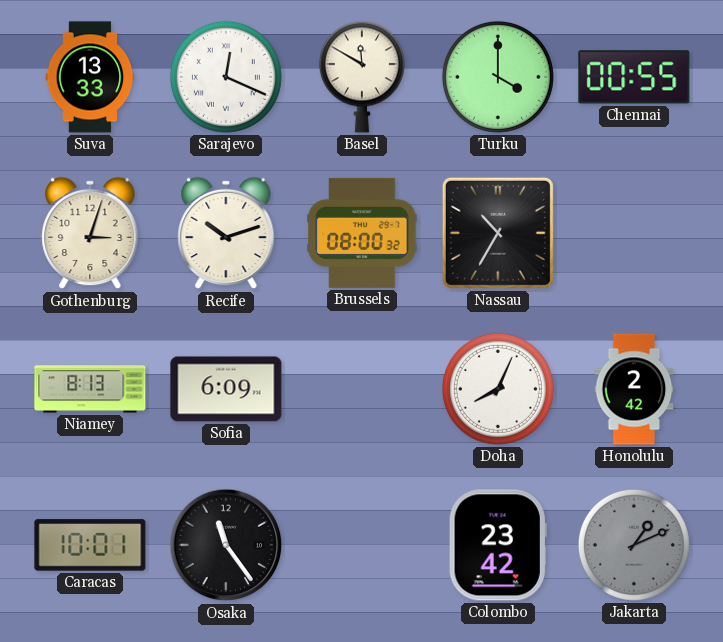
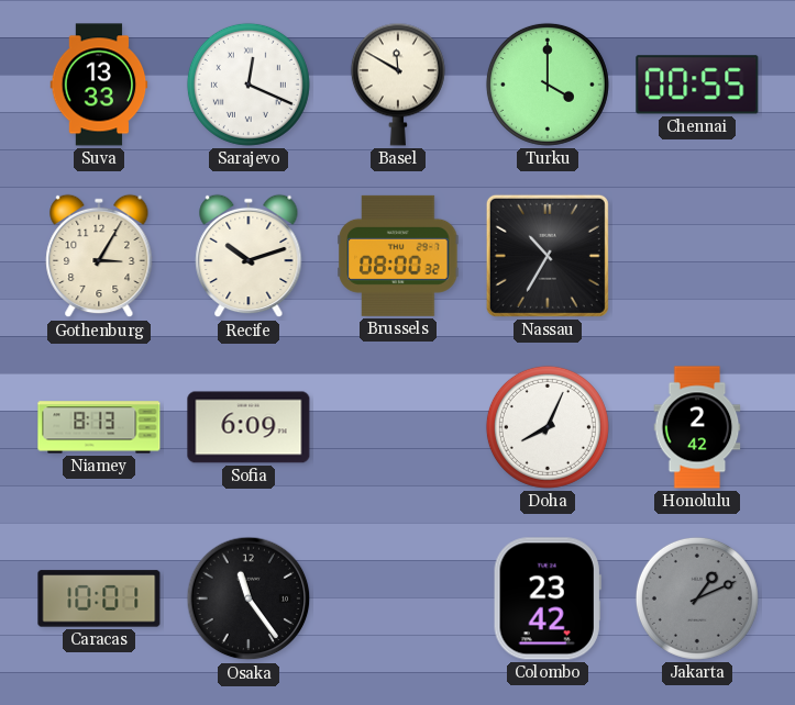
Gothenburg: 3:03 -> 3:05
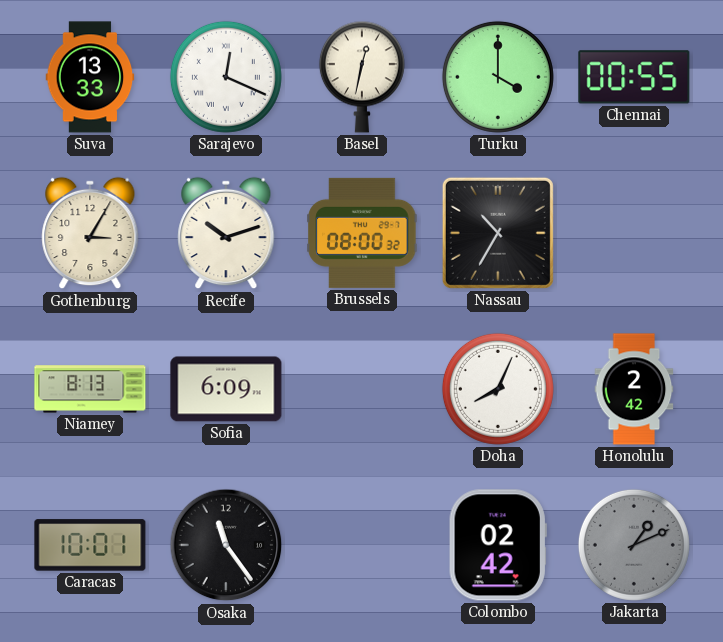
Basel: 11:50 -> 12:32
Colombo: 23:42 -> 02:42
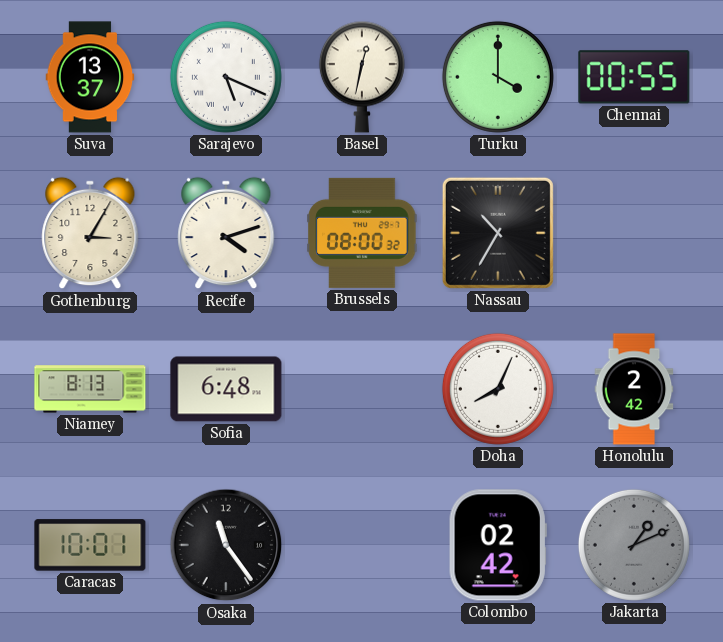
Suva: 13:33 -> 13:37
Sarajevo: 12:19 -> 5:19
Recife: 10:12 -> 4:12
Sofia: 6:09 -> 6:48
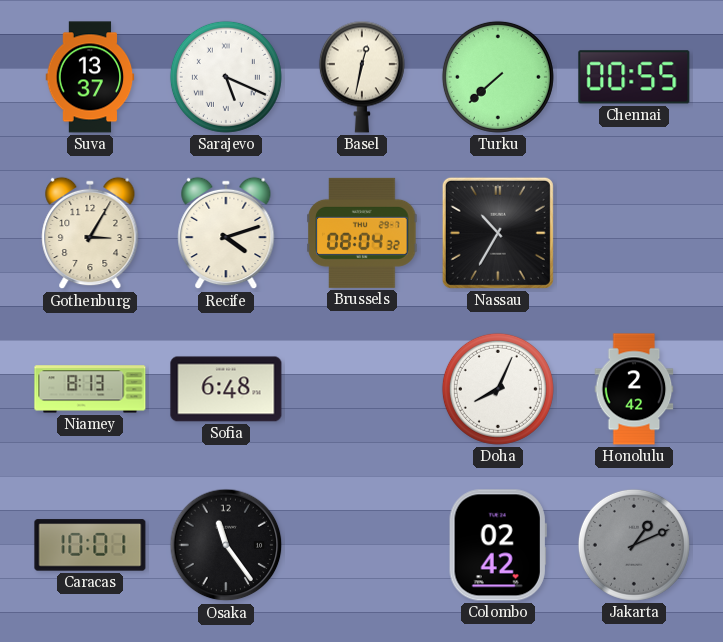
Turku: 4:00 -> 7:38
Brussels: 08:00 -> 08:04
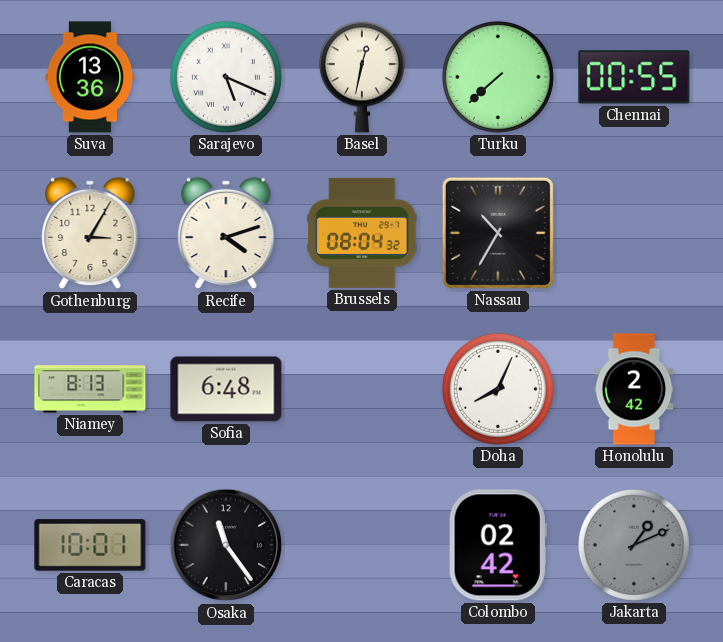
Suva: 13:37 -> 13:36
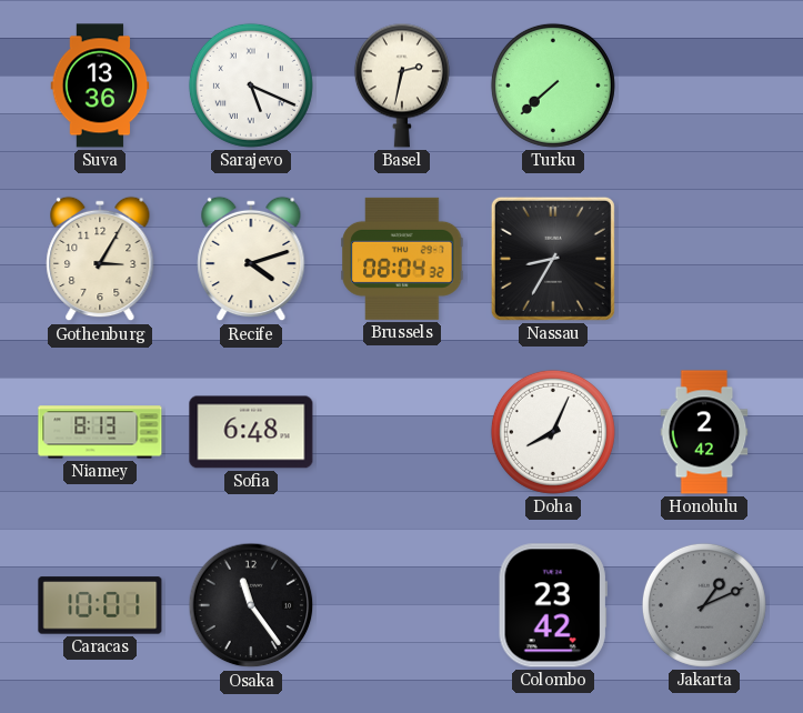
Basel: 12:32 -> 2:32
Chennai: 00:55 -> none
Nassau: 10:35 -> 8:35
Colombo: 02:42 -> 23:42
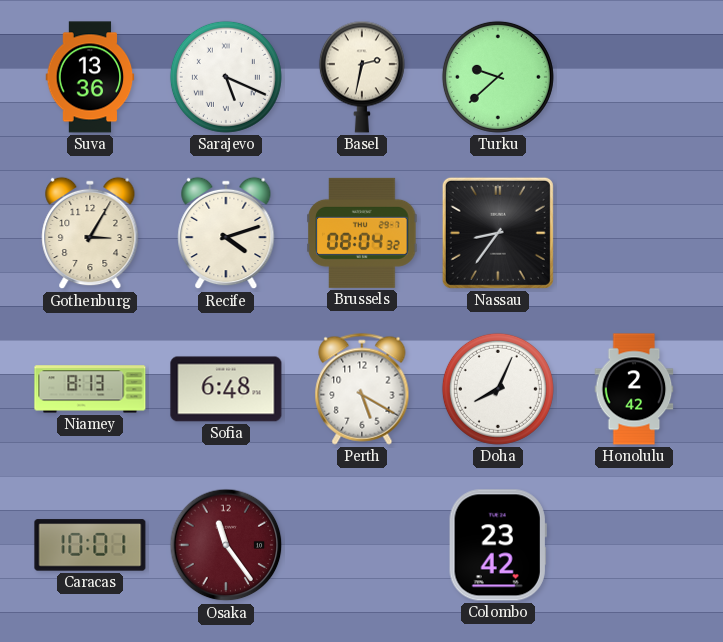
Turku: 7:38 -> 9:38
Nassau: 8:35 -> 8:36
Perth: none -> 5:20
Osaka dial: black -> burgundy
Jakarta: 1:11 -> none
